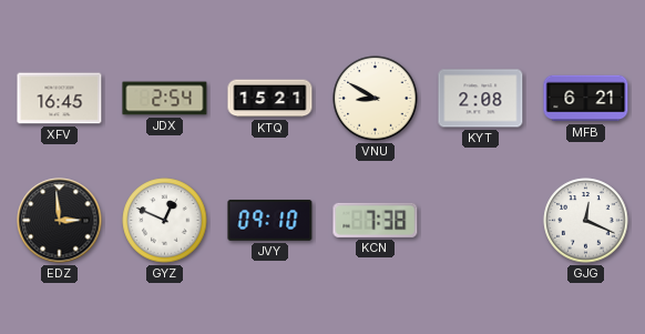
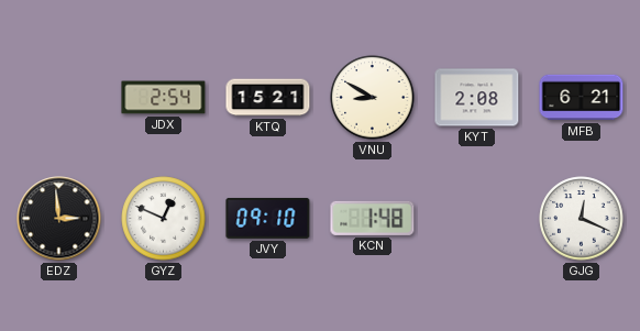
XFV: 16:45 -> none
KCN: 7:38 -> 1:48
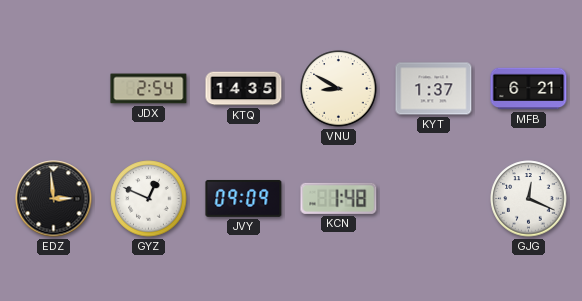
KTQ: 15:21 -> 14:35
KYT: 2:08 -> 1:37
JVY: 09:10 -> 09:09
